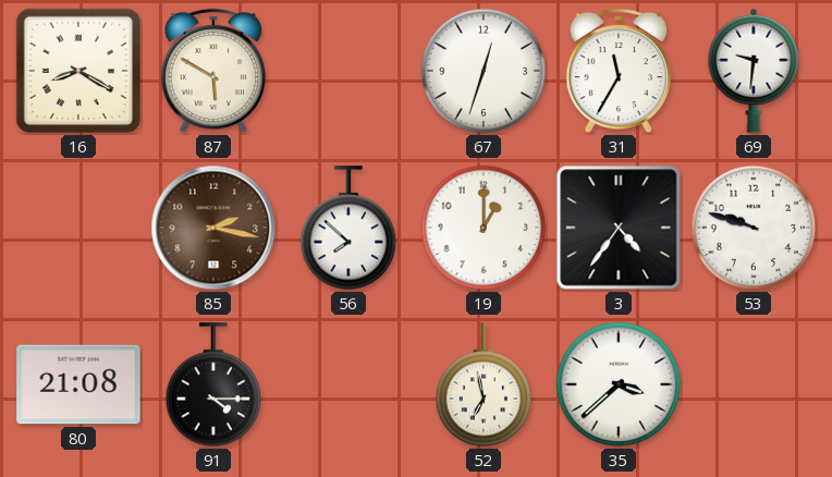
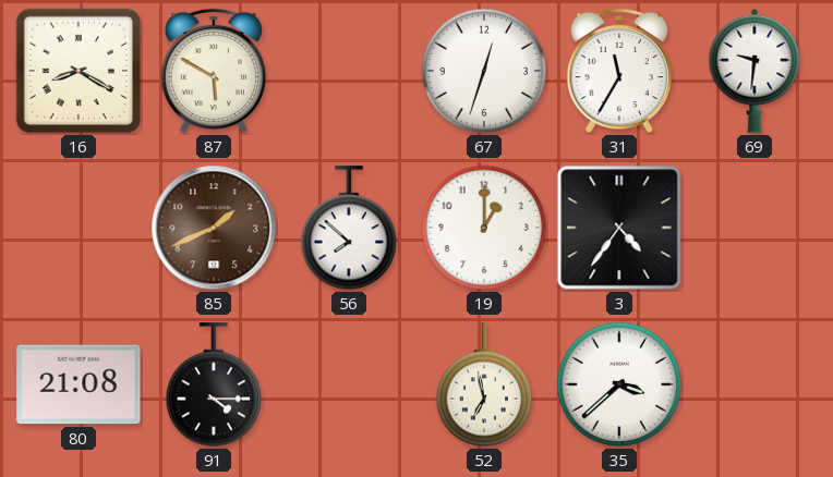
85: 2:17 -> 1:41
53: 9:48 -> none
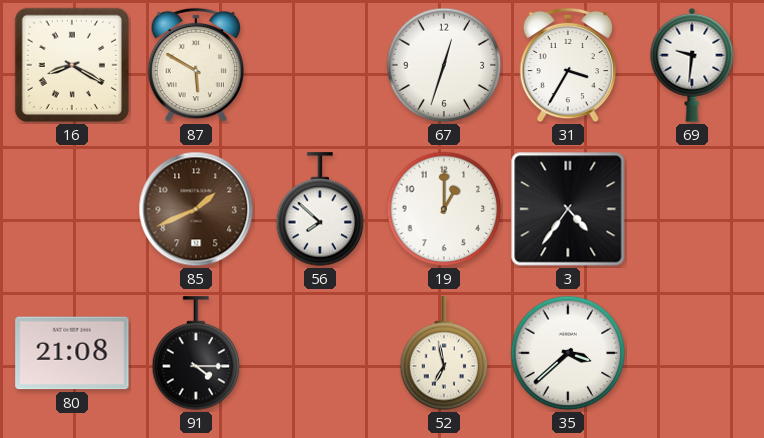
31: 11:35 -> 3:35
